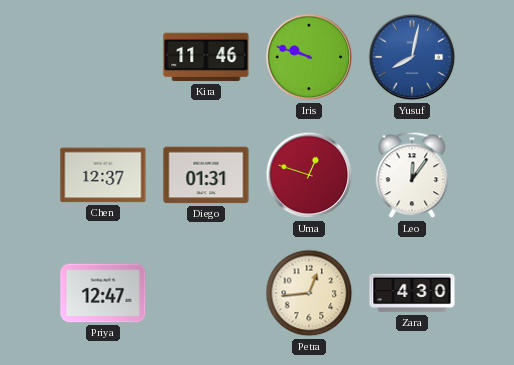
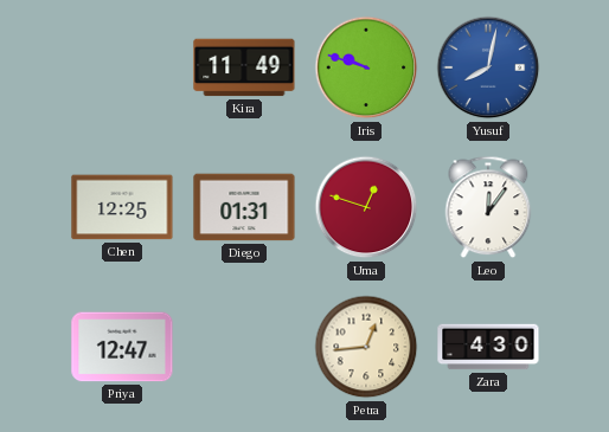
Kira: 11:46 -> 11:49
Chen: 12:37 -> 12:25
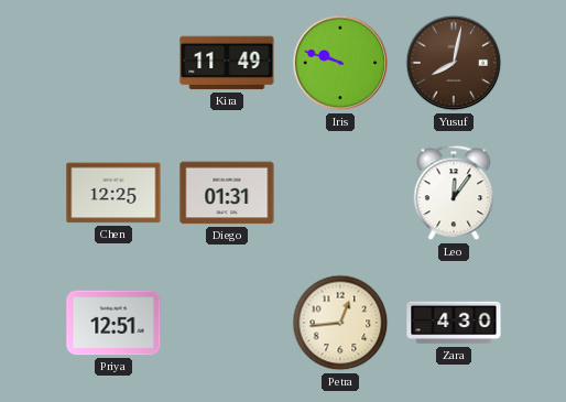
Yusuf dial: blue -> brown
Uma: 12:48 -> none
Priya: 12:47 -> 12:51
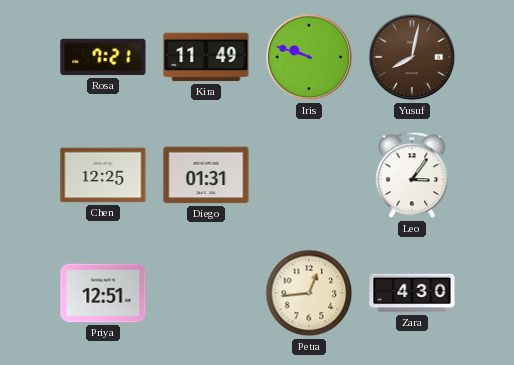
Rosa: none -> 7:21
Leo: 12:06 -> 3:06
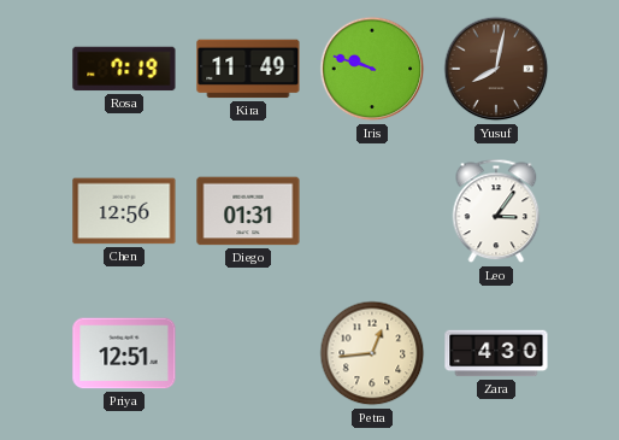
Rosa: 7:21 -> 7:19
Chen: 12:25 -> 12:56
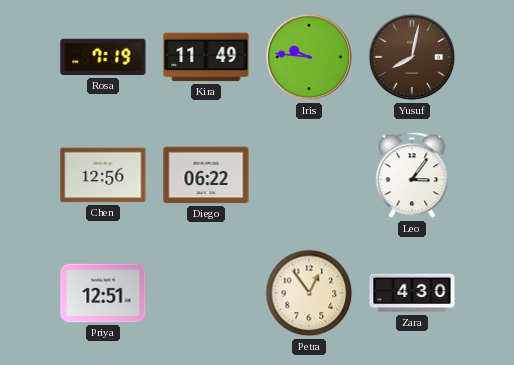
Iris: 9:48 -> 9:46
Diego: 01:31 -> 06:22
Petra: 12:44 -> 12:54
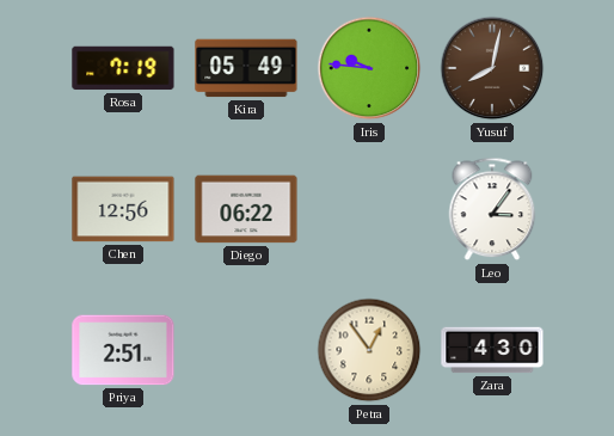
Kira: 11:49 -> 05:49
Priya: 12:51 -> 2:51
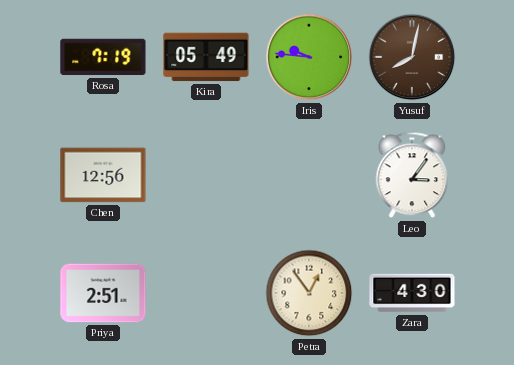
Diego: 06:22 -> none
